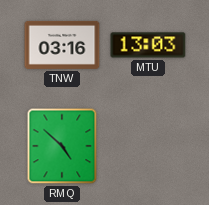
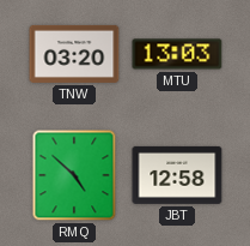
TNW: 03:16 -> 03:20
JBT: none -> 12:58
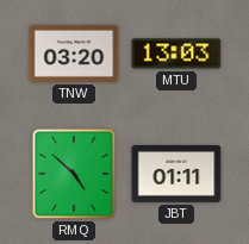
JBT: 12:58 -> 01:11
